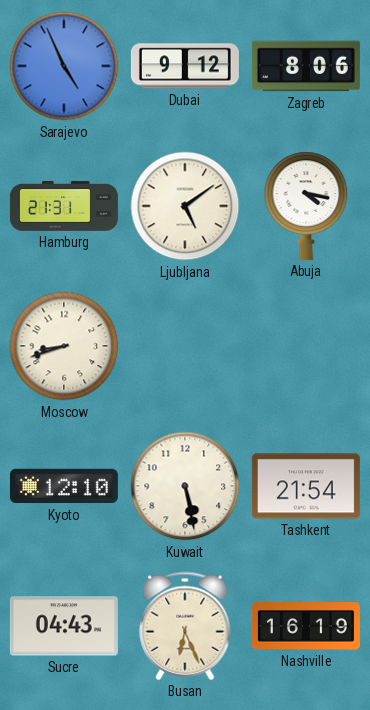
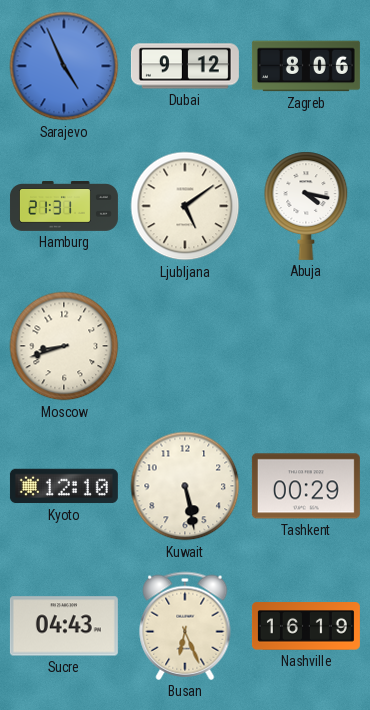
Tashkent: 21:54 -> 00:29
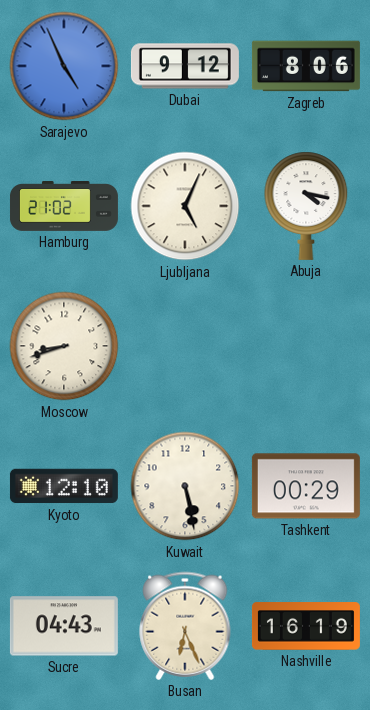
Hamburg: 21:31 -> 21:02
Ljubljana: 5:09 -> 5:04
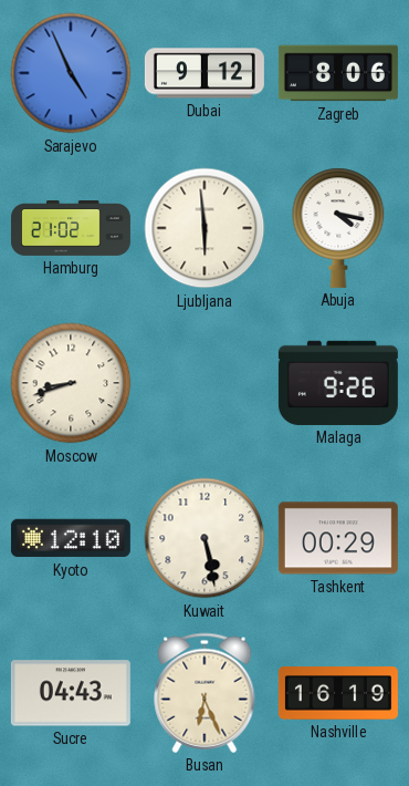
Ljubljana: 5:04 -> 5:59
Malaga: none -> 9:26
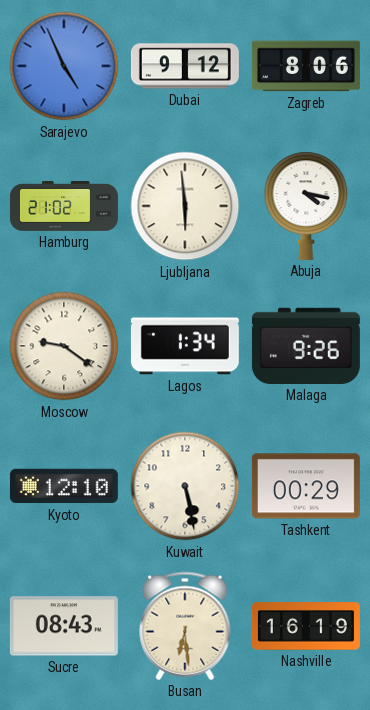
Moscow: 8:42 -> 9:21
Lagos: none -> 1:34
Sucre: 04:43 -> 08:43
Busan: 6:26 -> 6:29
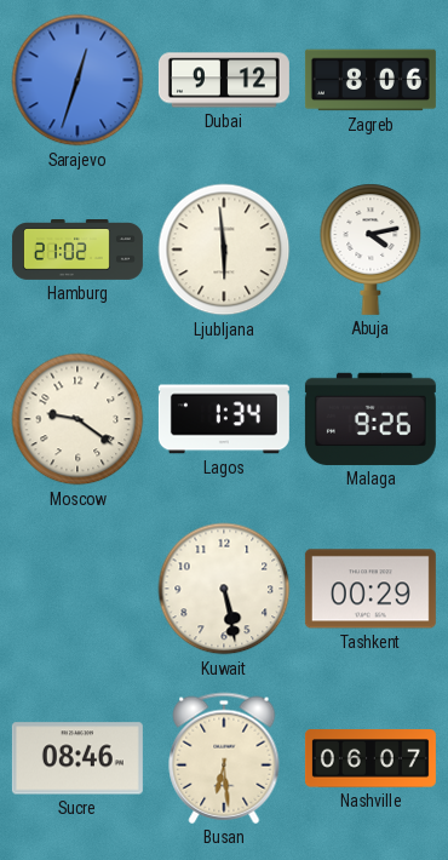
Sarajevo: 4:56 -> 12:33
Abuja: 4:17 -> 4:13
Kyoto: 12:10 -> none
Sucre: 08:43 -> 08:46
Nashville: 16:19 -> 06:07
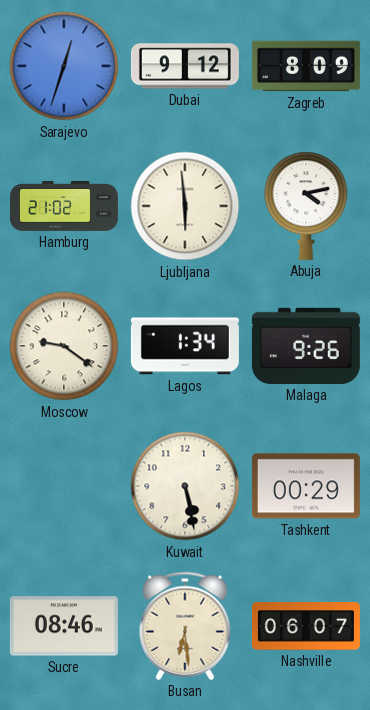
Zagreb: 8:06 -> 8:09
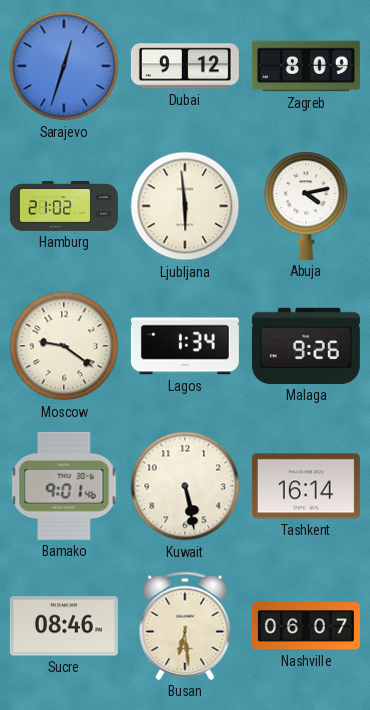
Bamako: none -> 9:01
Tashkent: 00:29 -> 16:14
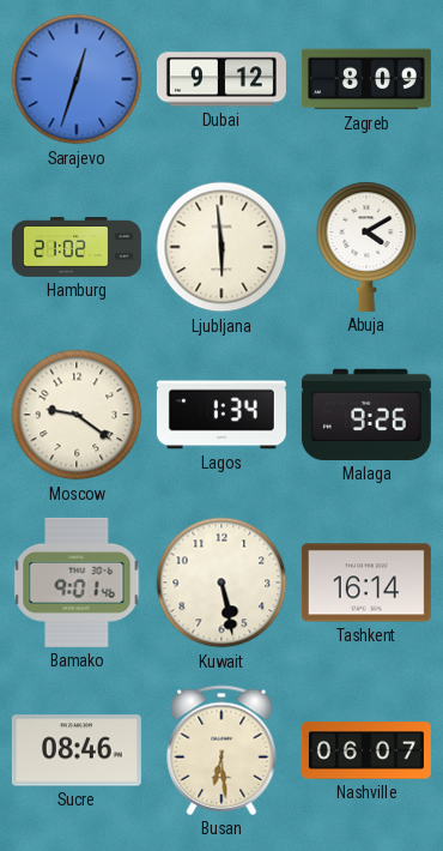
Abuja: 4:13 -> 4:10
